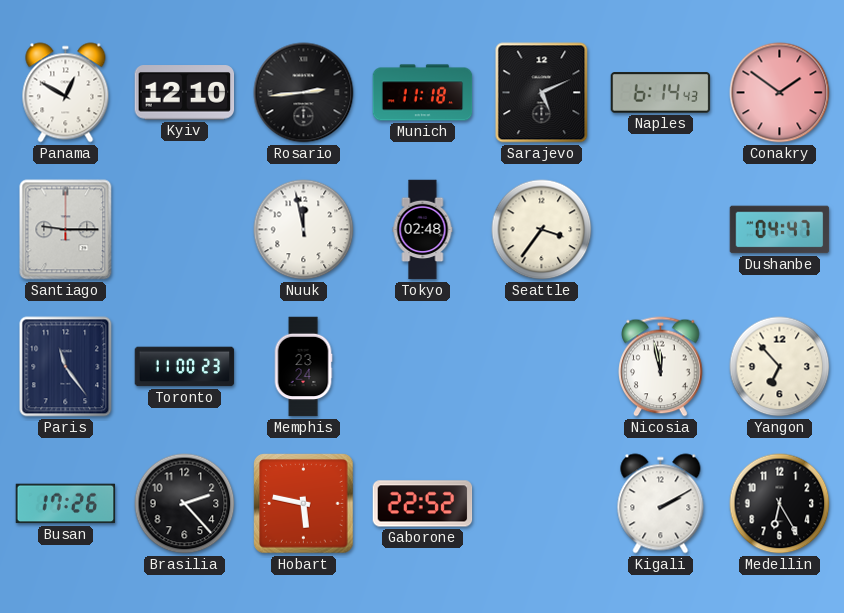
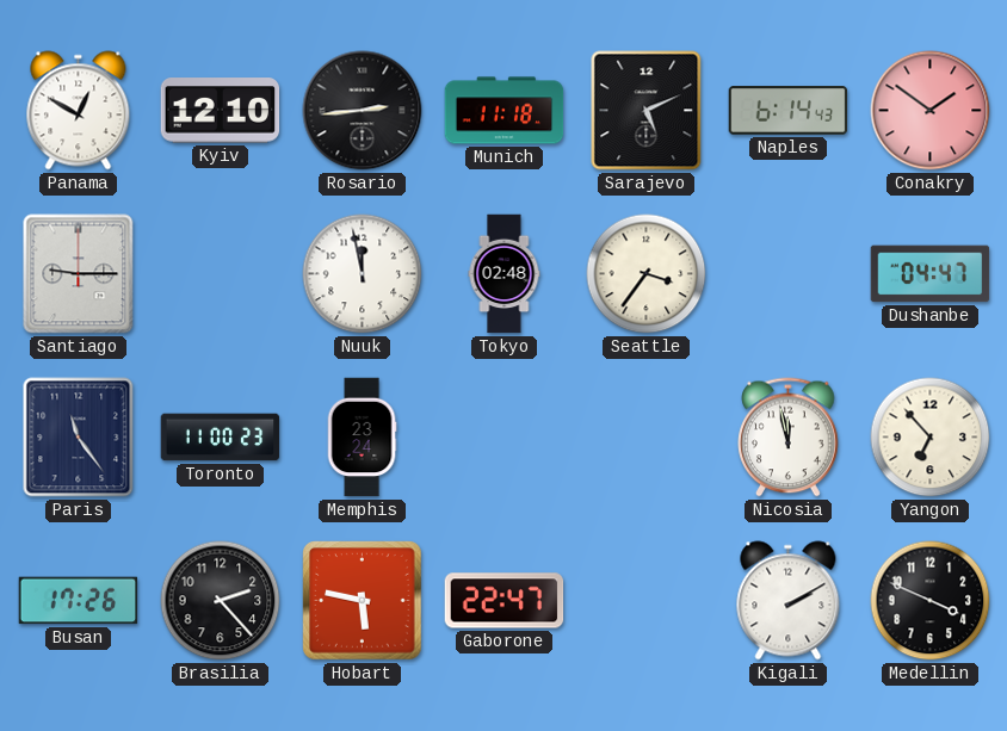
Gaborone: 22:52 -> 22:47
Medellin: 6:25 -> 3:49
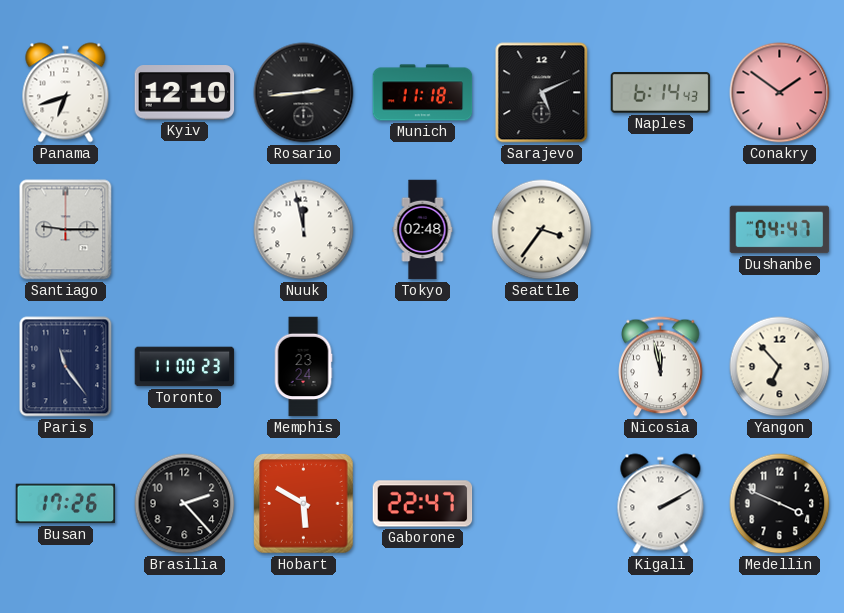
Panama: 12:50 -> 6:42
Hobart: 5:47 -> 5:50
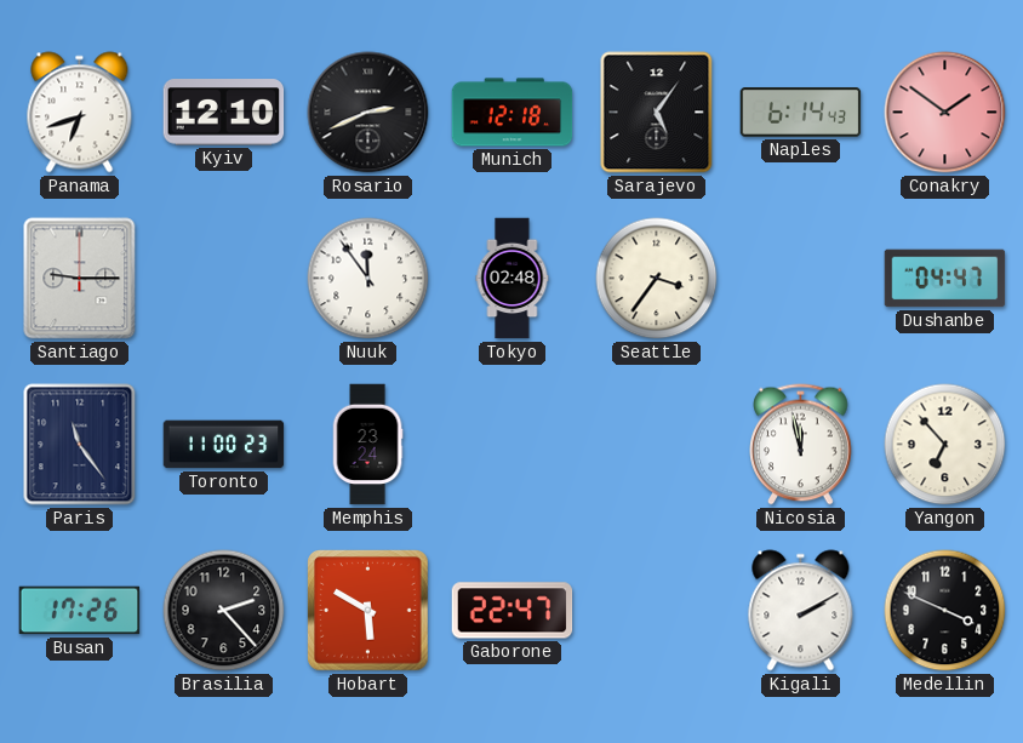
Rosario: 2:44 -> 2:41
Munich: 11:18 -> 12:18
Sarajevo: 5:11 -> 5:06
Nuuk: 11:58 -> 11:54
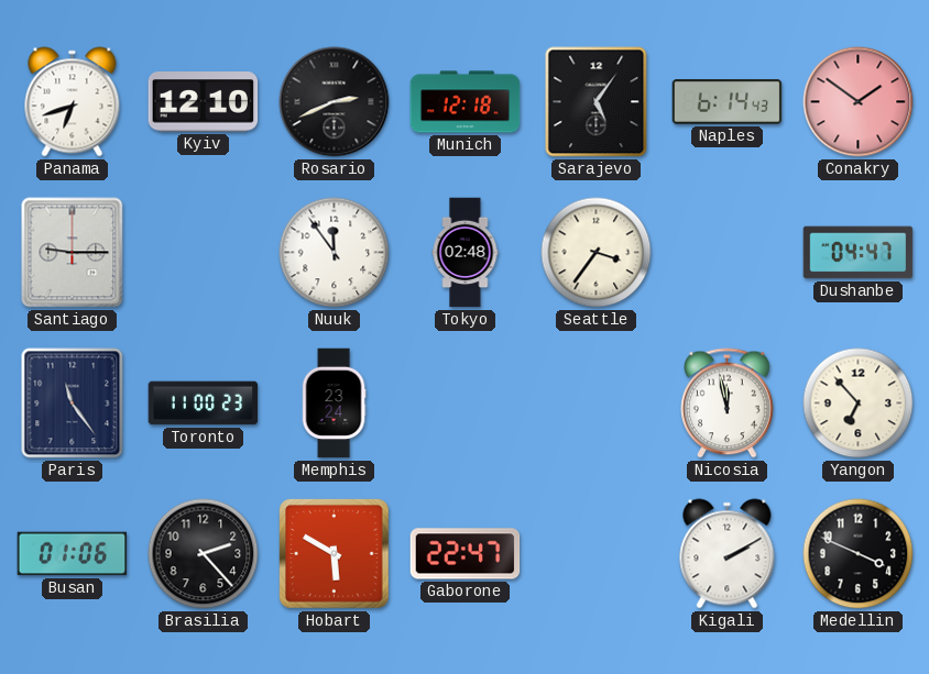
Busan: 17:26 -> 01:06
